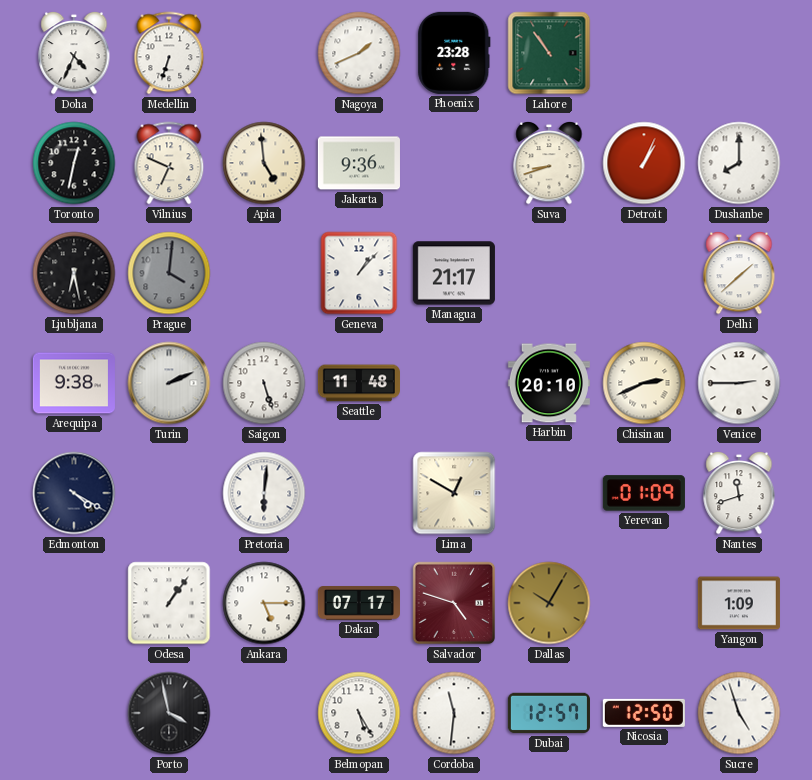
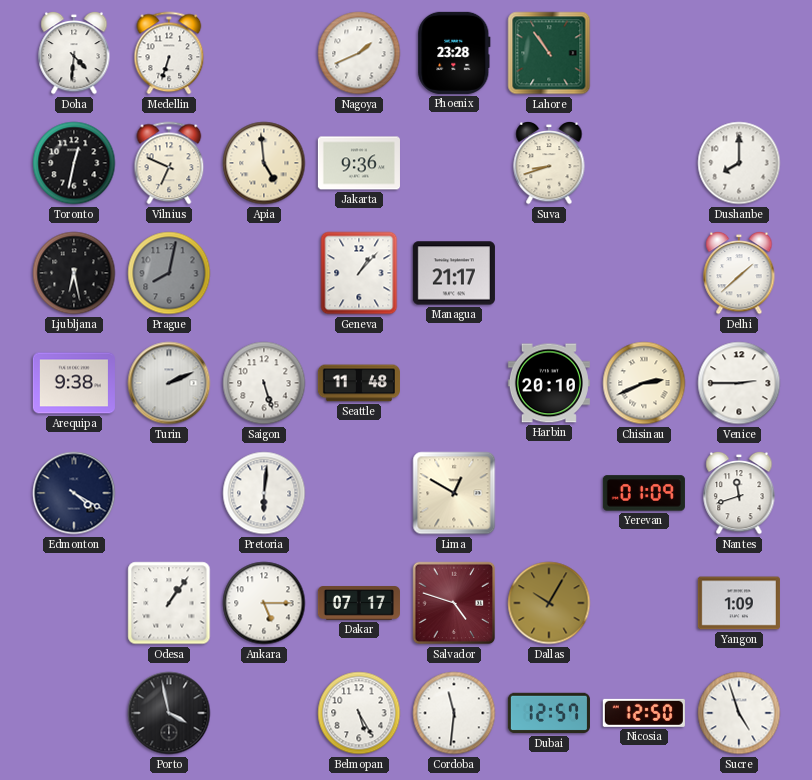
Doha: 4:34 -> 4:31
Detroit: 1:04 -> none
Prague: 4:01 -> 8:02
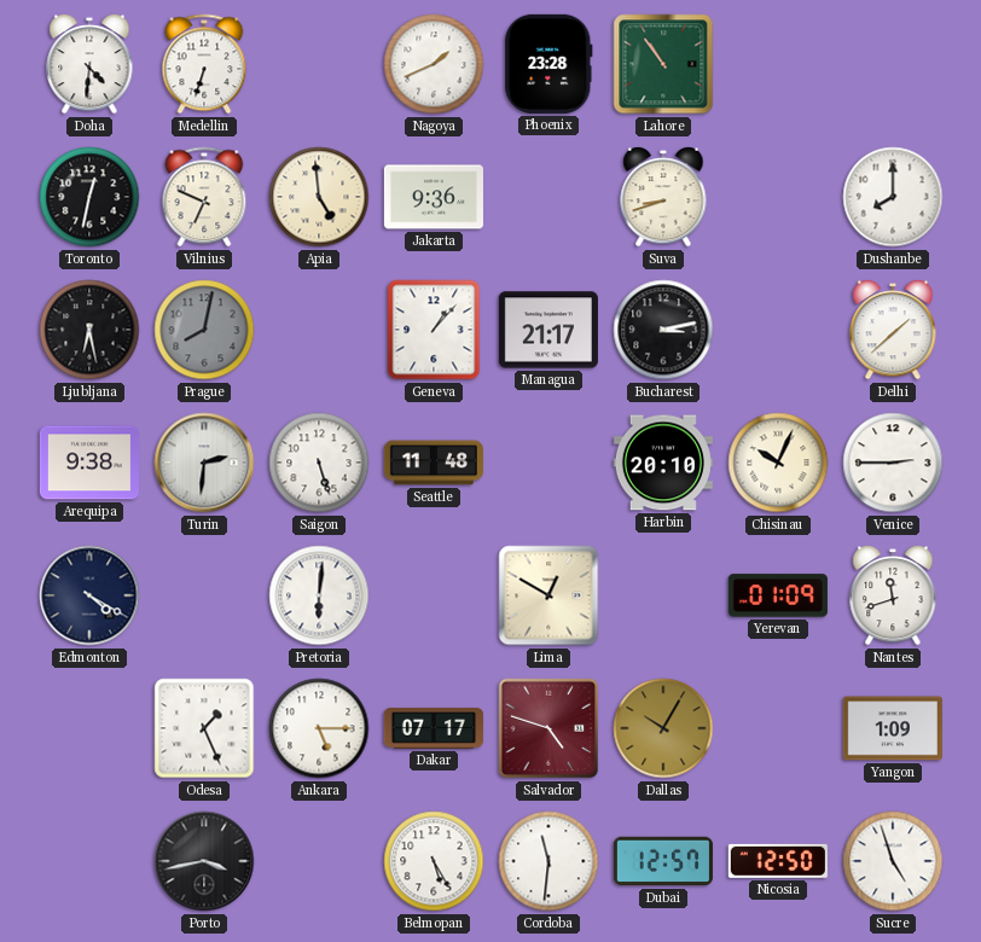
Bucharest: none -> 3:13
Turin: 2:11 -> 2:31
Chisinau: 2:41 -> 10:04
Odesa: 1:06 -> 1:26
Porto: 3:58 -> 3:43
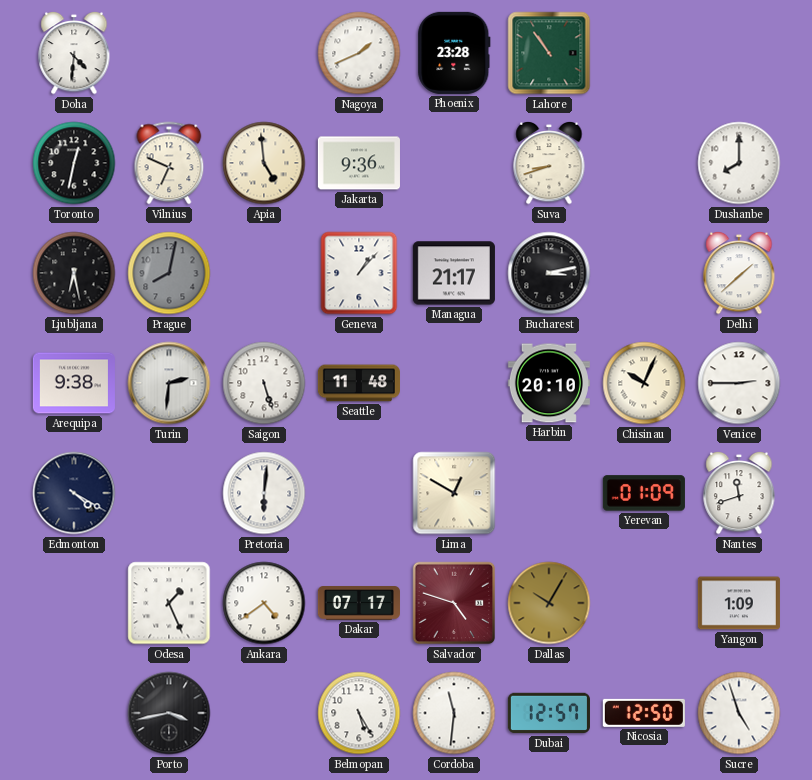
Medellin: 6:33 -> none
Ankara: 5:15 -> 4:39
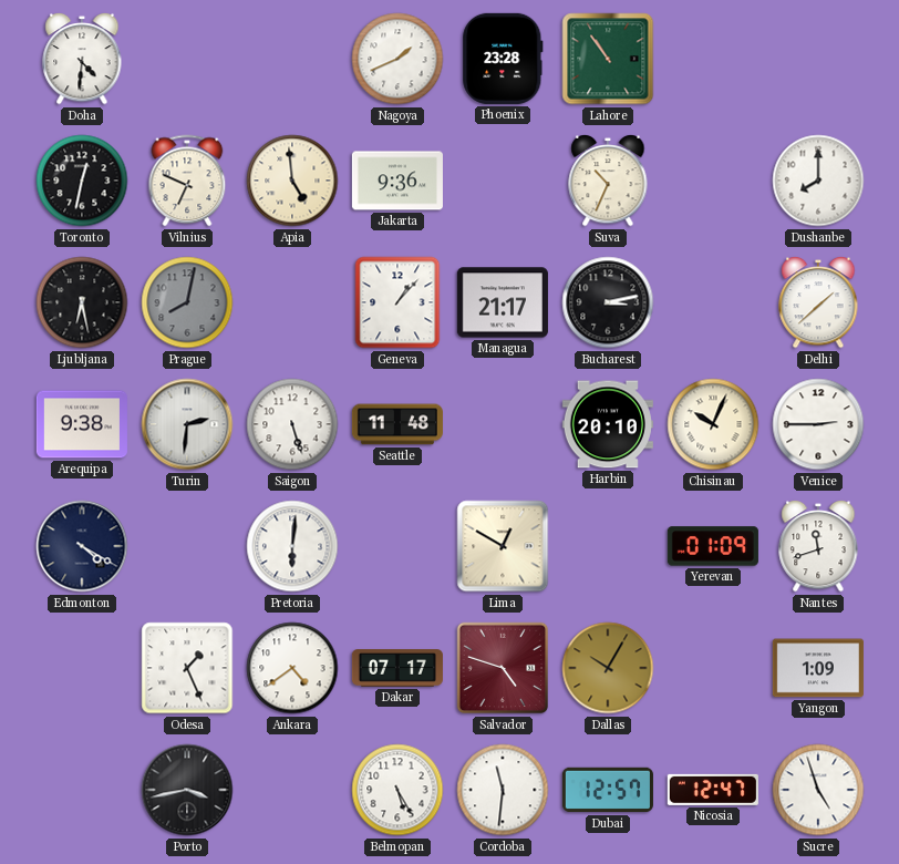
Suva: 8:42 -> 10:34
Nicosia: 12:50 -> 12:47
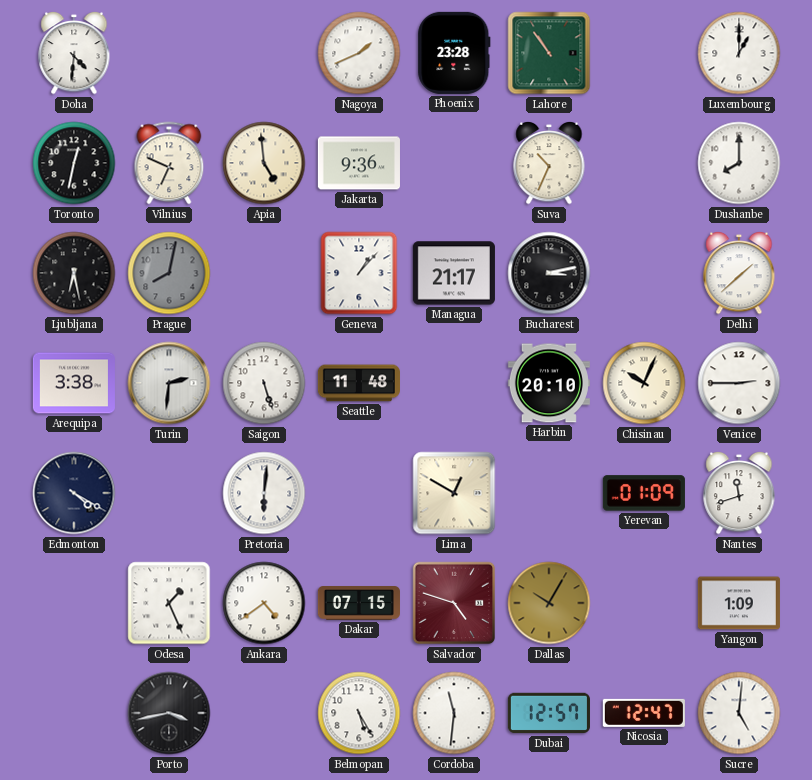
Luxembourg: none -> 1:00
Arequipa: 9:38 -> 3:38
Dakar: 07:17 -> 07:15
Sucre: 4:57 -> 5:01
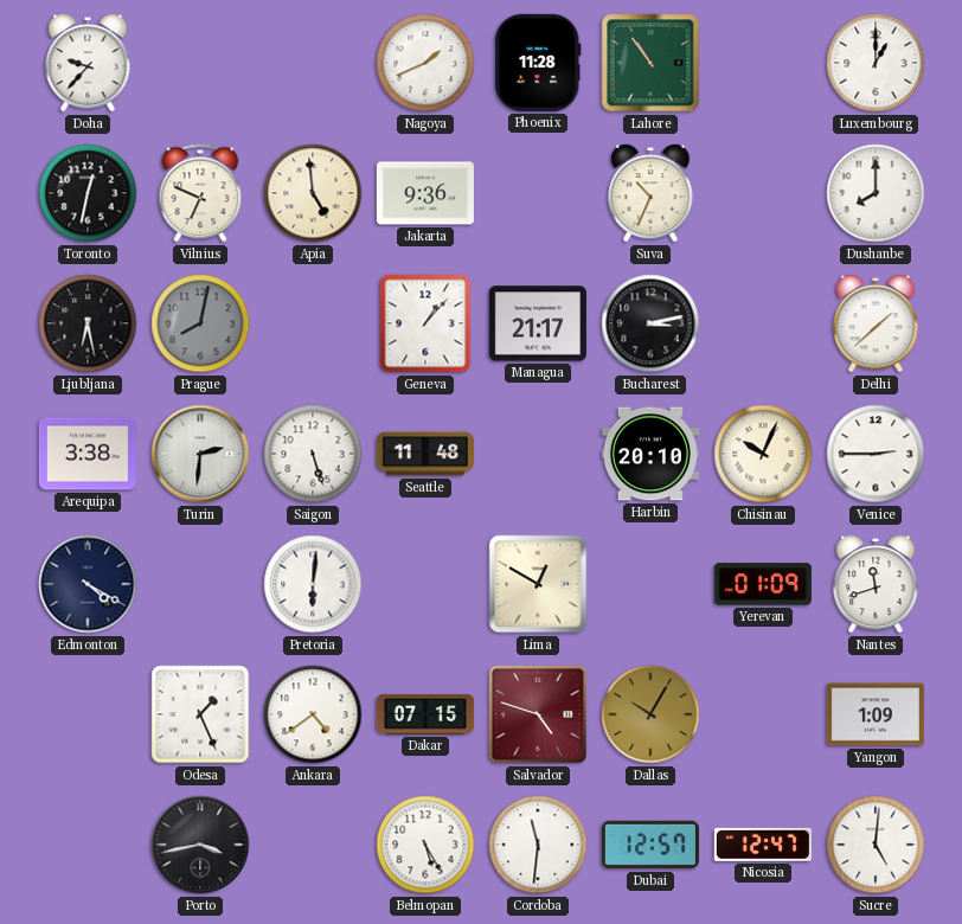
Doha: 4:31 -> 9:37
Phoenix: 23:28 -> 11:28
